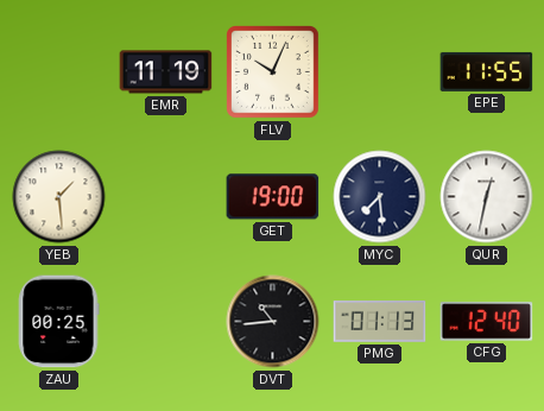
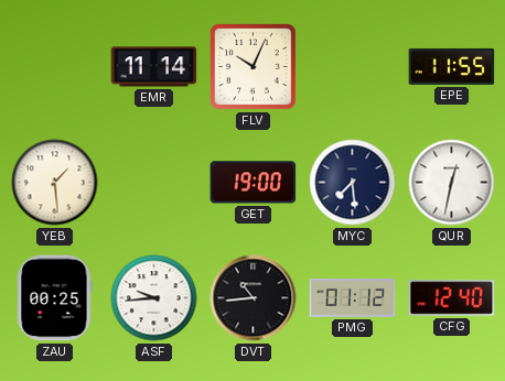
EMR: 11:19 -> 11:14
ASF: none -> 9:44
PMG: 01:13 -> 01:12
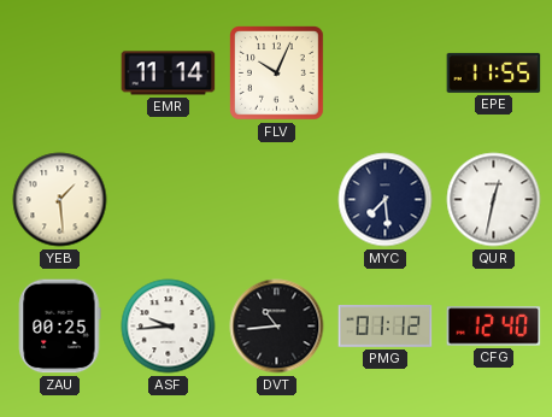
GET: 19:00 -> none
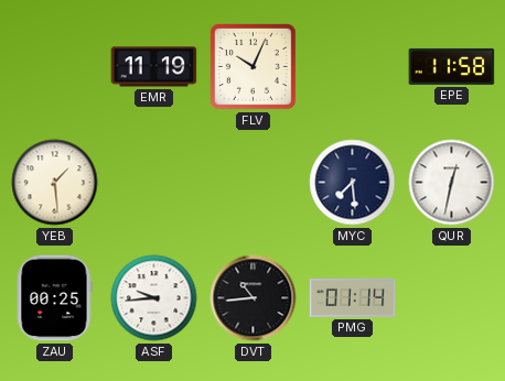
EMR: 11:14 -> 11:19
EPE: 11:55 -> 11:58
PMG: 01:12 -> 01:14
CFG: 12:40 -> none
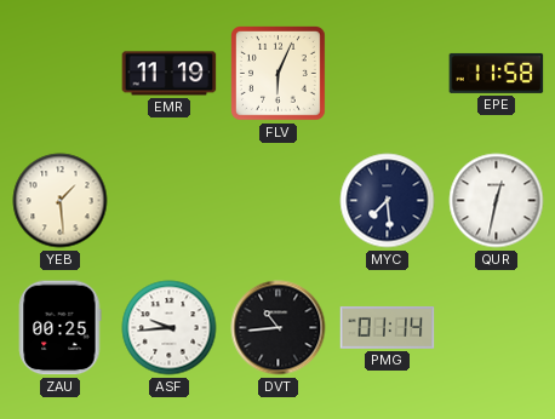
FLV: 10:04 -> 6:04
